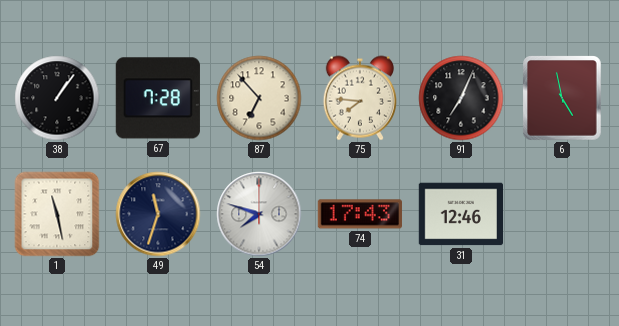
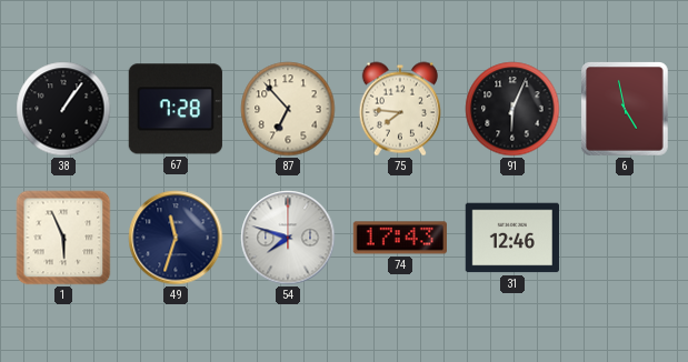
91: 7:04 -> 6:04
1: 11:28 -> 5:56
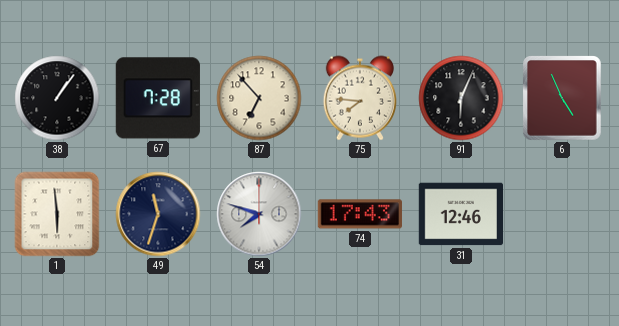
6: 4:58 -> 4:56
1: 5:56 -> 5:59
